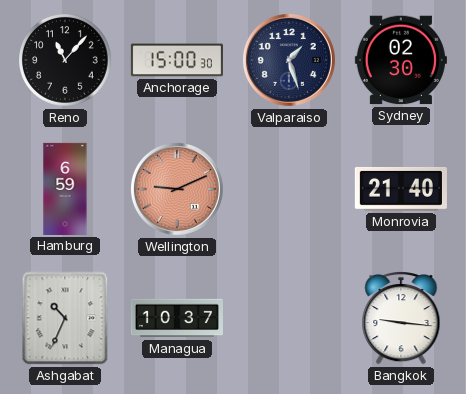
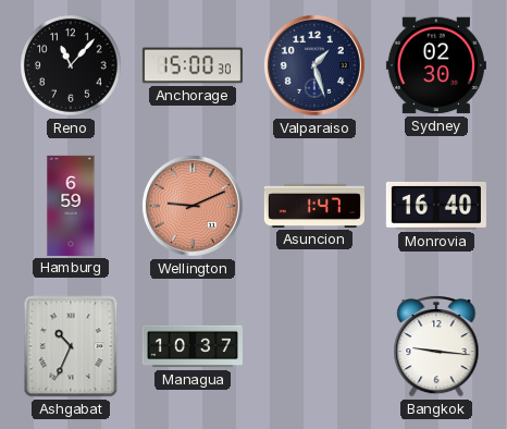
Asuncion: none -> 1:47
Monrovia: 21:40 -> 16:40
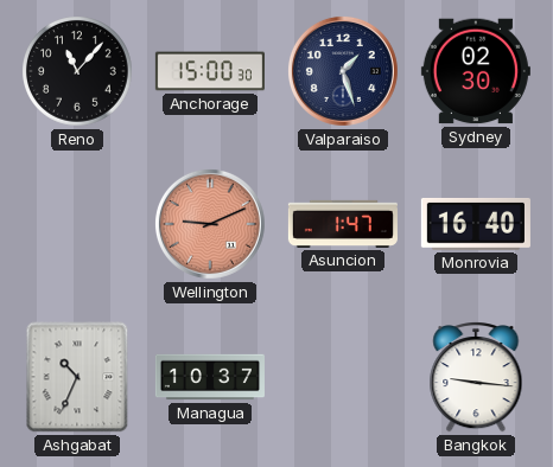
Hamburg: 6:59 -> none
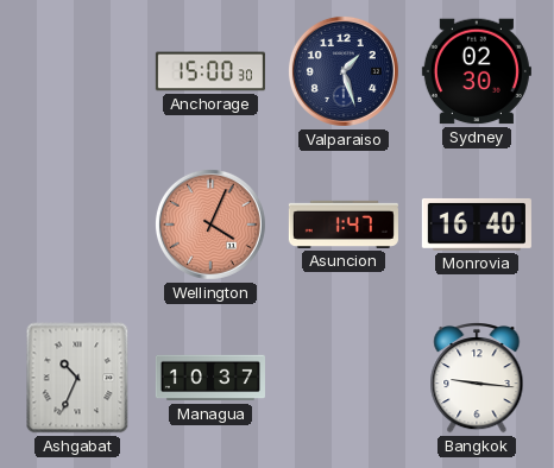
Reno: 11:07 -> none
Wellington: 9:11 -> 4:04
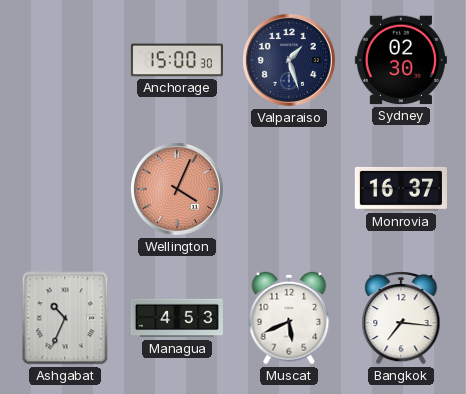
Asuncion: 1:47 -> none
Monrovia: 16:40 -> 16:37
Managua: 10:37 -> 4:53
Muscat: none -> 5:41
Bangkok: 9:16 -> 7:16
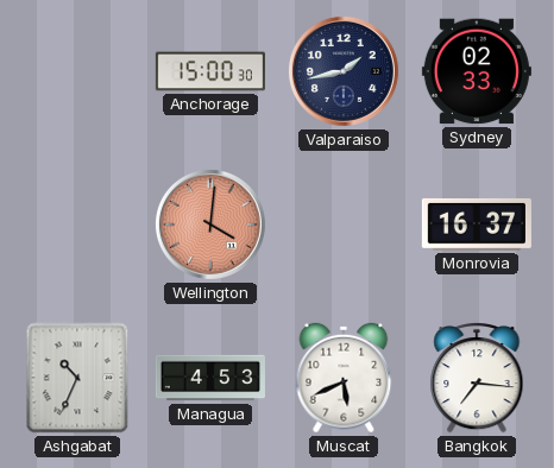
Valparaiso: 1:27 -> 1:43
Sydney: 02:30 -> 02:33
Wellington: 4:04 -> 4:01
